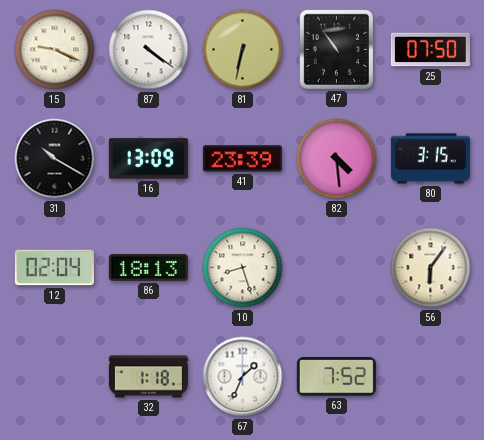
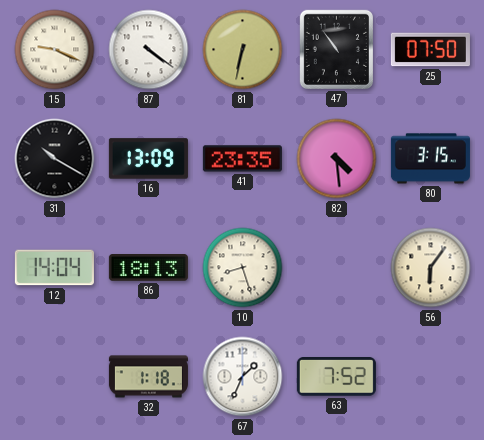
41: 23:39 -> 23:35
12: 02:04 -> 14:04
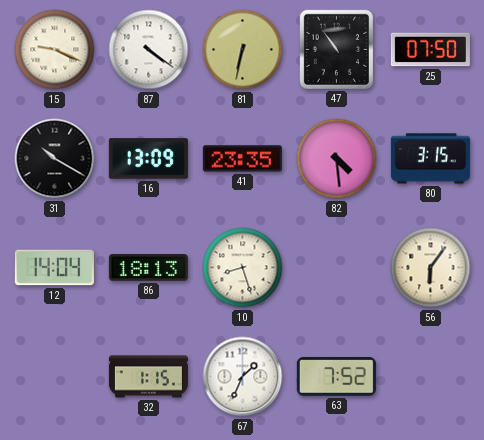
32: 1:18 -> 1:15
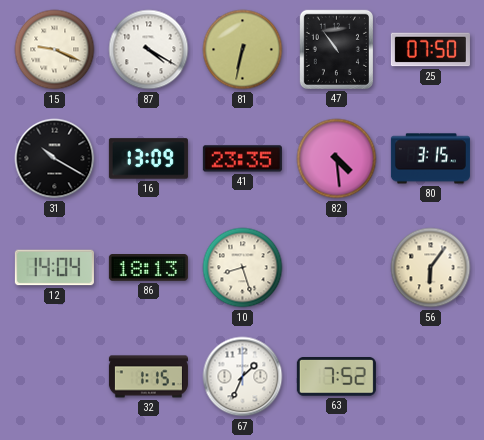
87: 4:21 -> 4:20
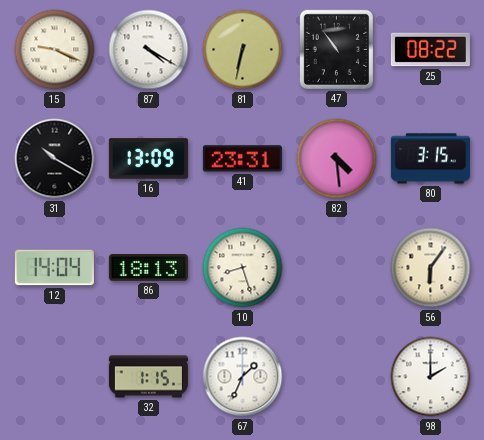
25: 07:50 -> 08:22
41: 23:35 -> 23:31
63: 7:52 -> none
98: none -> 2:00
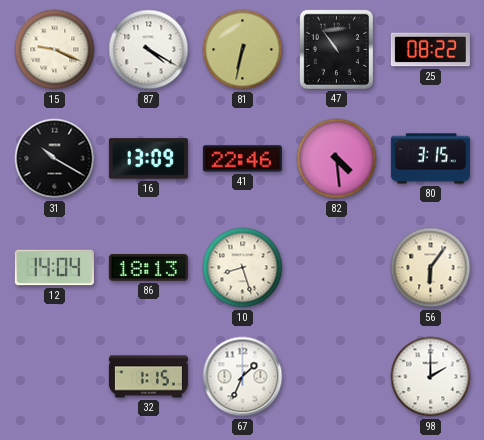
41: 23:31 -> 22:46
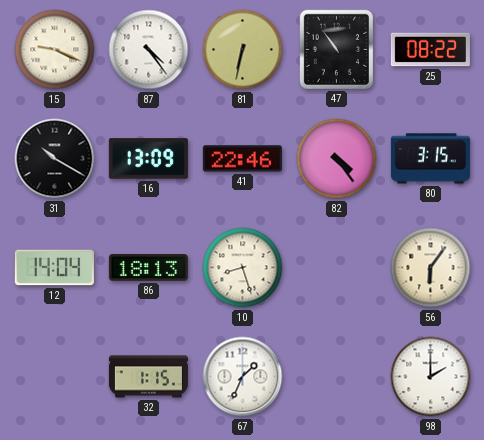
87: 4:20 -> 4:24
82: 4:29 -> 4:24
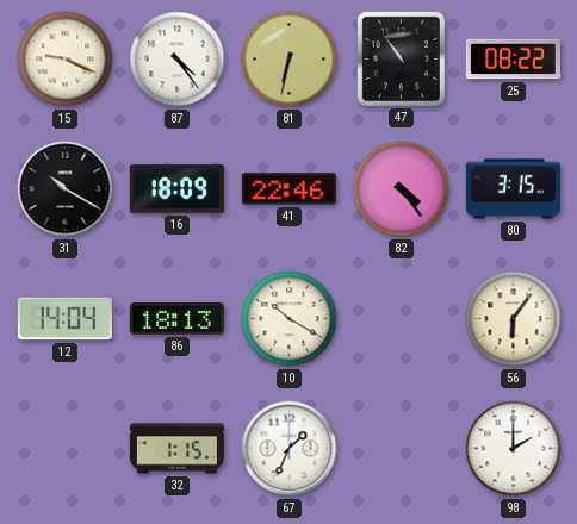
16: 13:09 -> 18:09
10: 8:27 -> 10:20
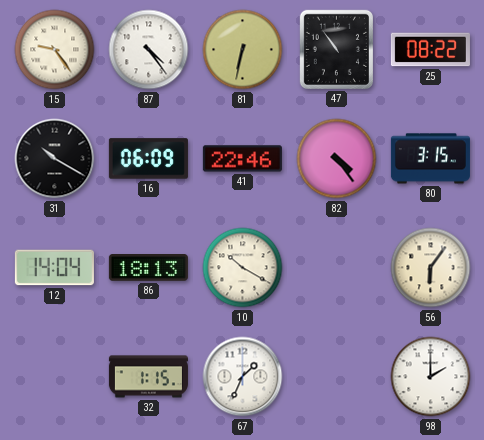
15: 9:19 -> 9:24
16: 18:09 -> 06:09
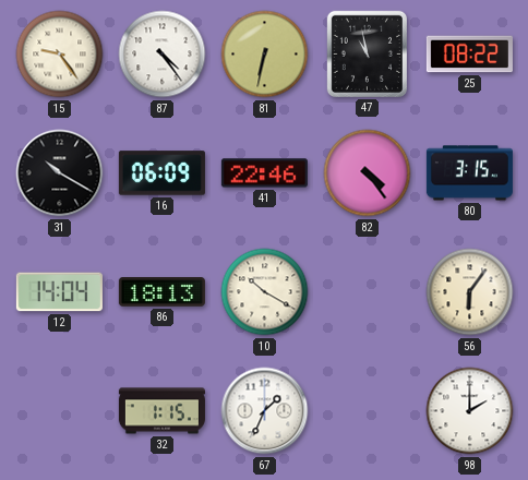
47: 10:54 -> 10:58
